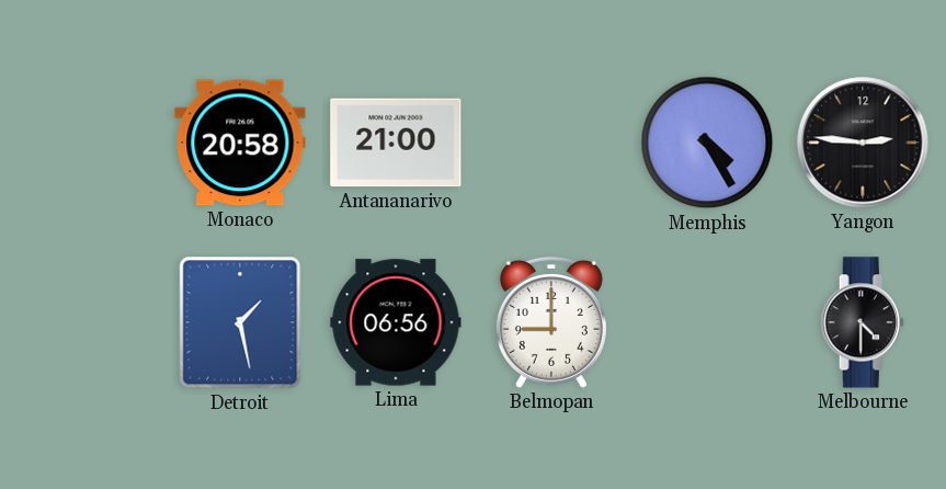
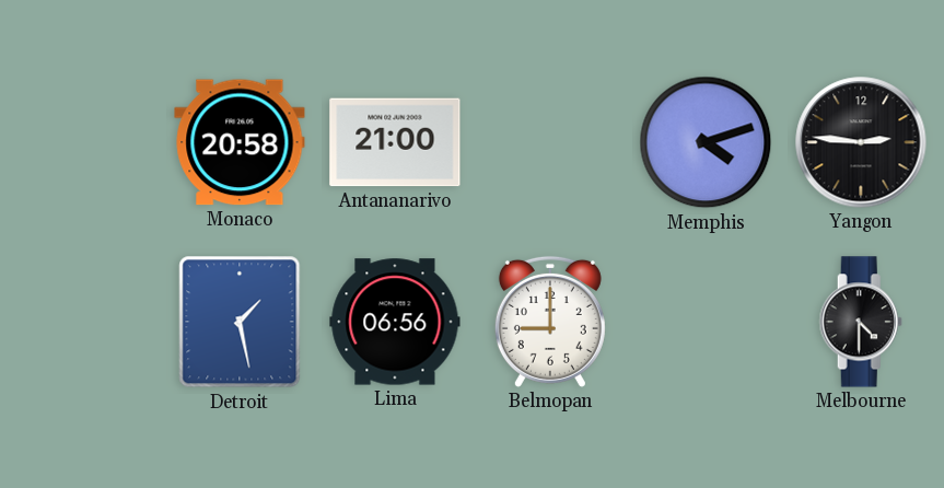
Memphis: 4:25 -> 4:12
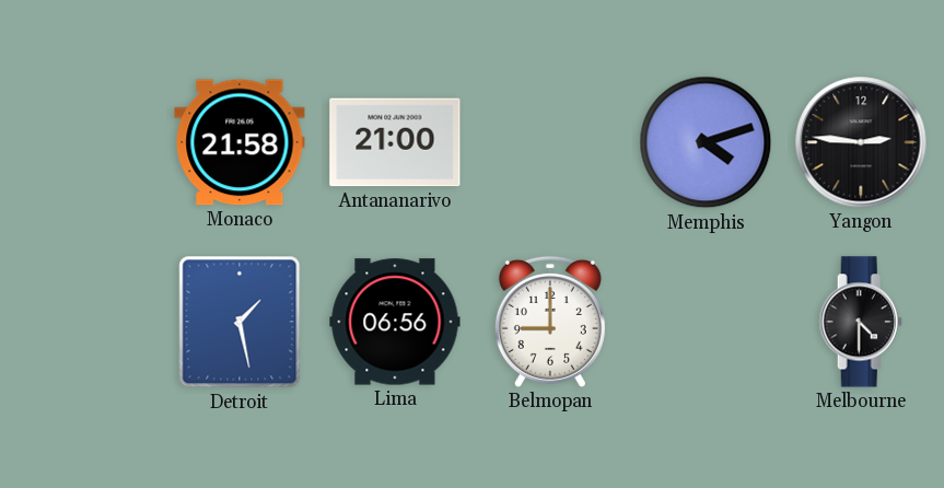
Monaco: 20:58 -> 21:58
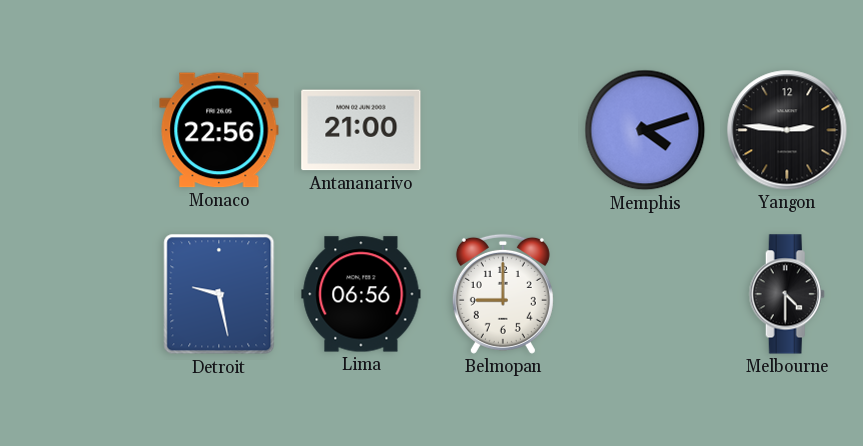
Monaco: 21:58 -> 22:56
Detroit: 1:28 -> 9:28
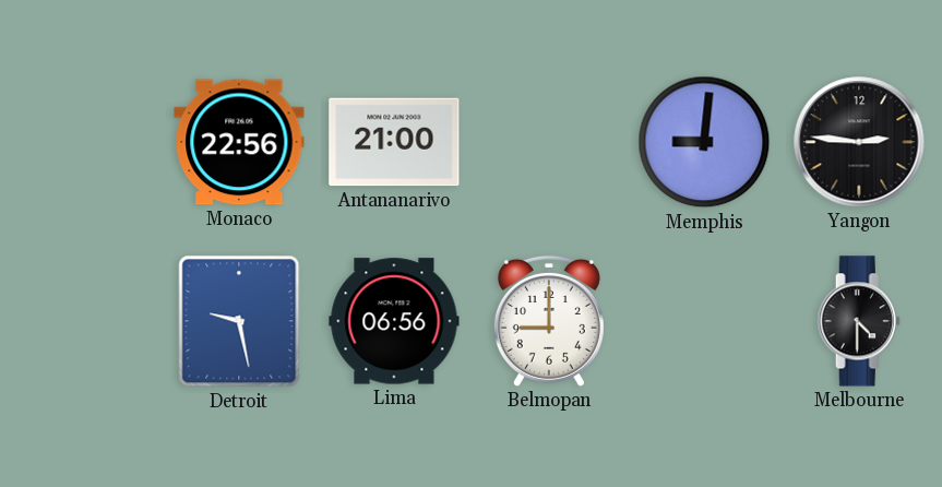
Memphis: 4:12 -> 9:01
